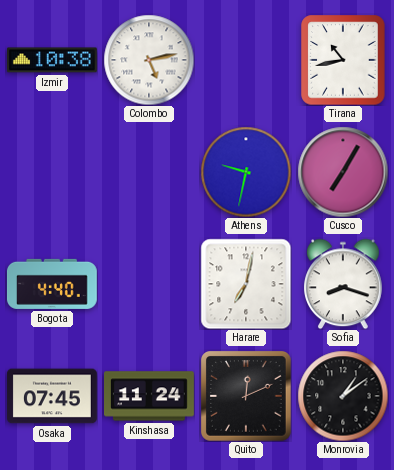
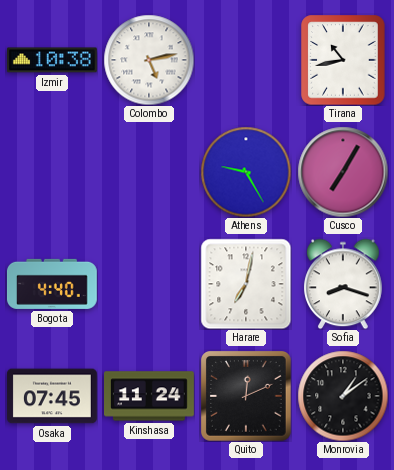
Athens: 9:32 -> 9:25
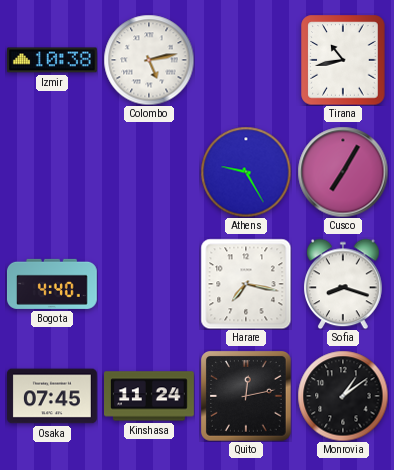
Harare: 7:02 -> 7:17
Quito: 12:11 -> 12:13
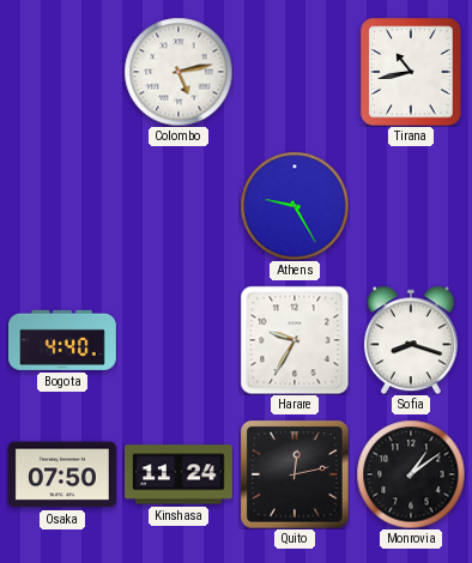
Izmir: 10:38 -> none
Cusco: 7:05 -> none
Harare: 7:17 -> 9:35
Osaka: 07:45 -> 07:50
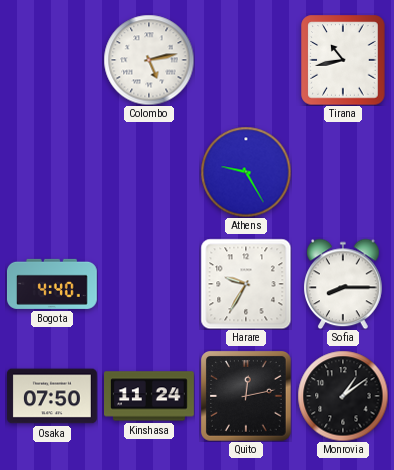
Sofia: 8:18 -> 8:15
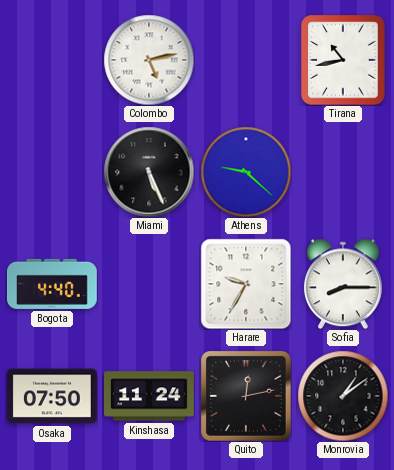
Miami: none -> 5:26
Athens: 9:25 -> 9:22
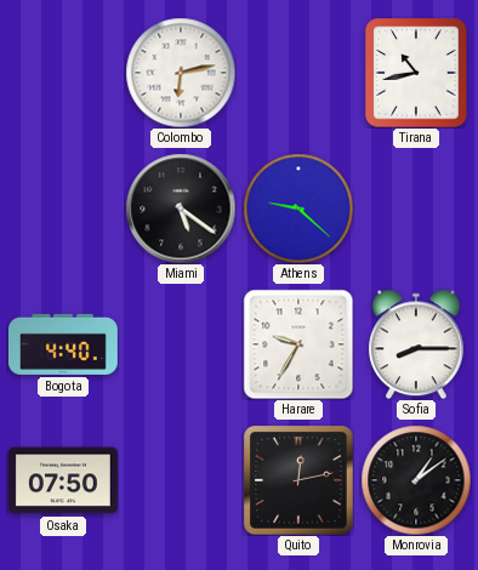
Colombo: 5:13 -> 6:13
Miami: 5:26 -> 5:21
Kinshasa: 11:24 -> none
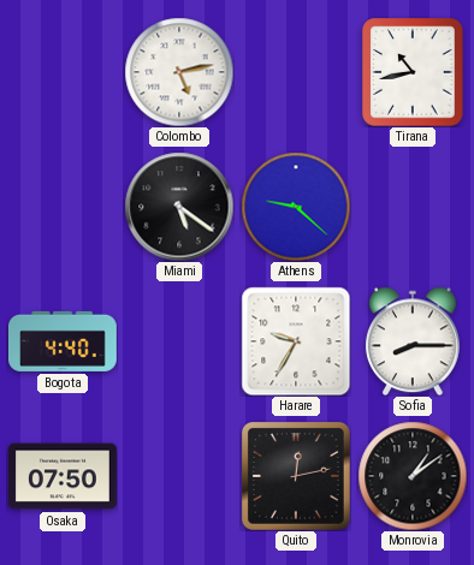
Colombo: 6:13 -> 5:13
